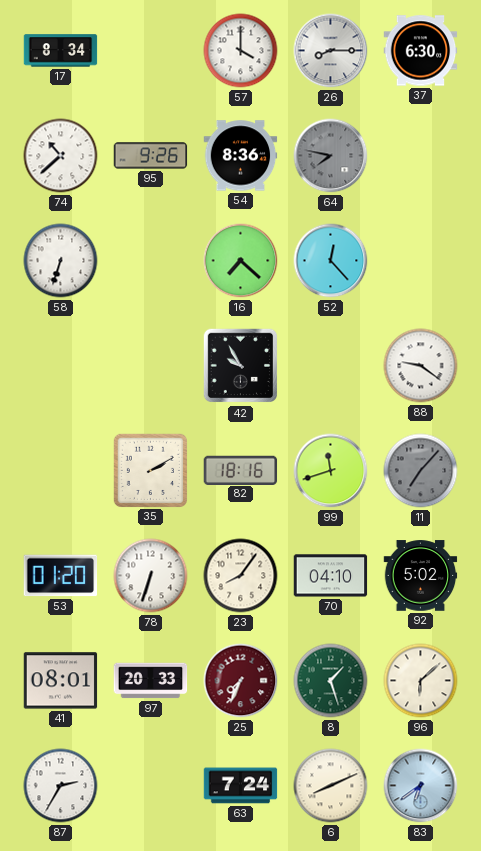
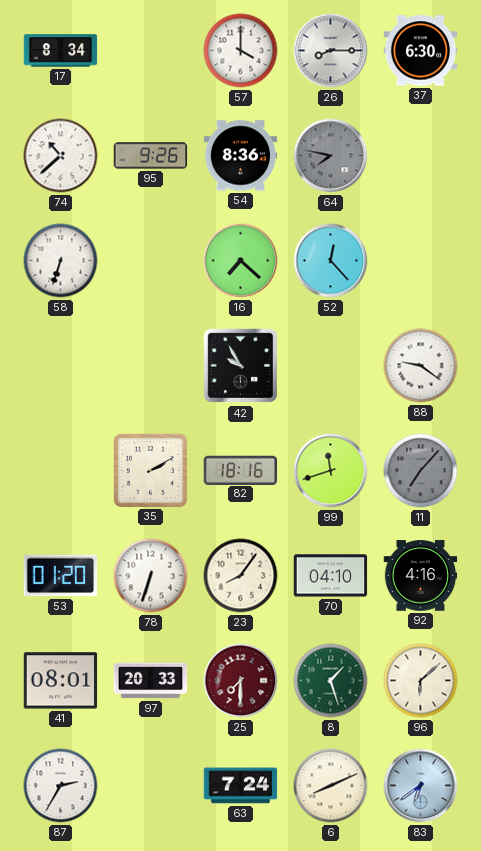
92: 5:02 -> 4:16
25: 7:34 -> 7:30
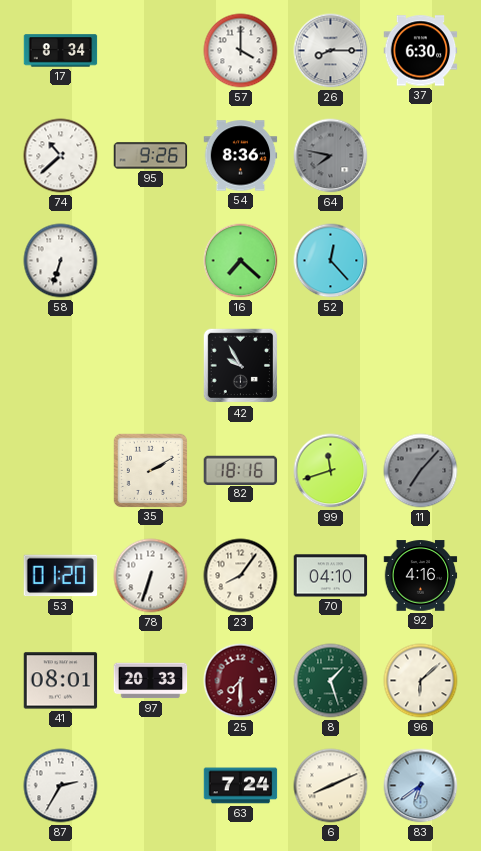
88: 9:21 -> none
